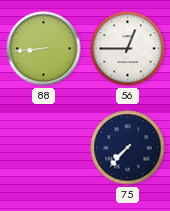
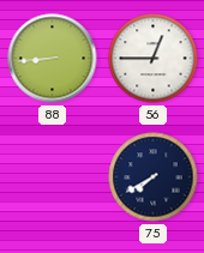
75: 7:37 -> 7:40
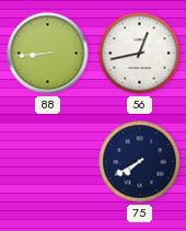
56: 12:45 -> 12:43
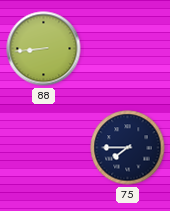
56: 12:43 -> none
75: 7:40 -> 7:45
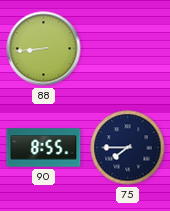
90: none -> 8:55
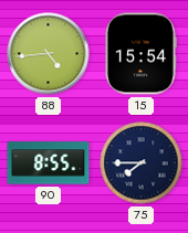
88: 8:44 -> 4:44
15: none -> 15:54
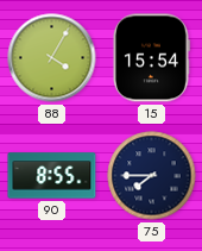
88: 4:44 -> 4:05
